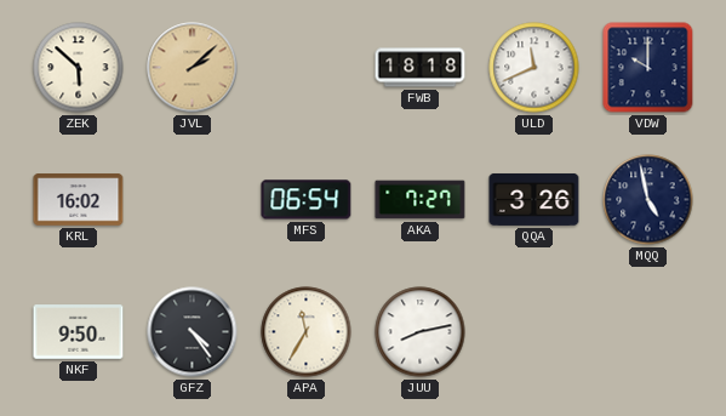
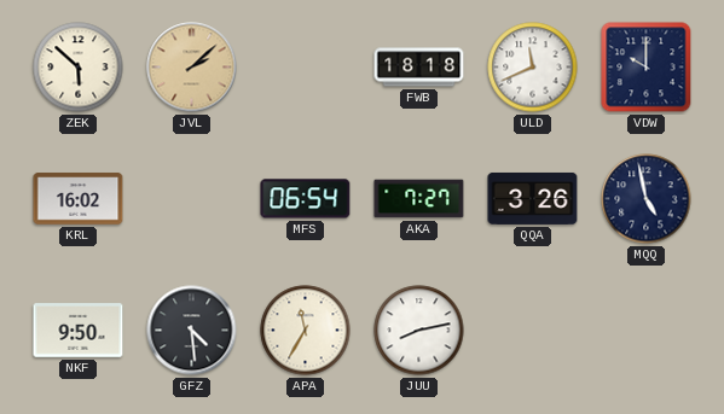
GFZ: 4:24 -> 4:29
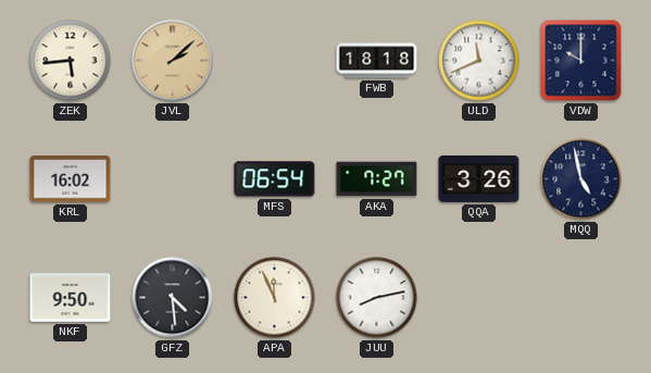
ZEK: 5:52 -> 5:44
APA: 11:35 -> 11:56
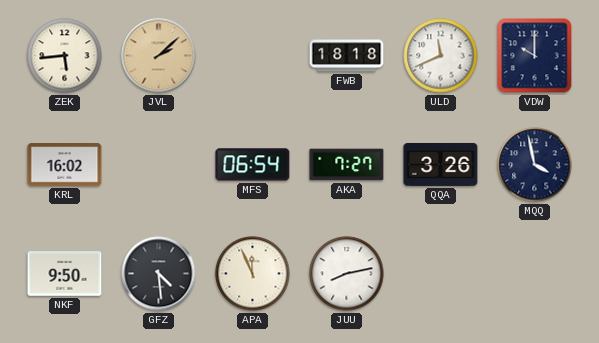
MQQ: 4:58 -> 3:58
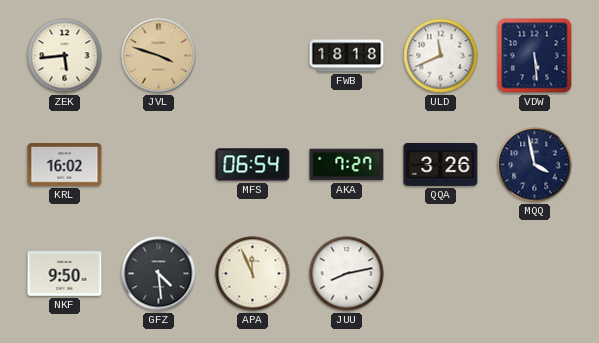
JVL: 2:08 -> 3:48
VDW: 10:00 -> 5:29
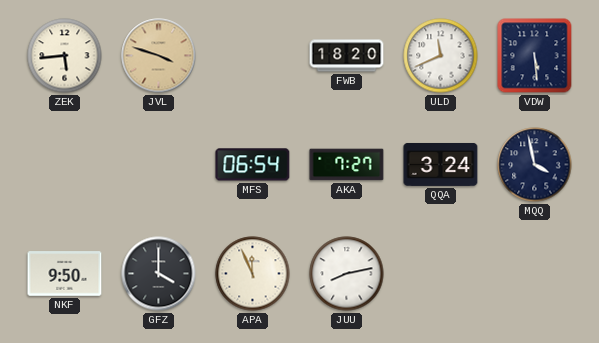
FWB: 18:18 -> 18:20
KRL: 16:02 -> none
QQA: 3:26 -> 3:24
GFZ: 4:29 -> 4:00
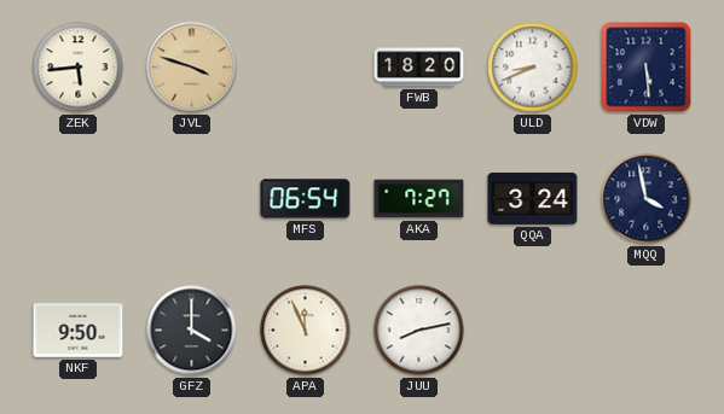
ULD: 11:41 -> 8:41
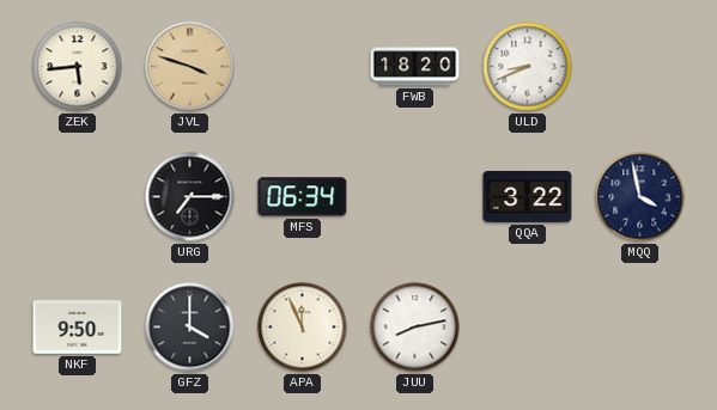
VDW: 5:29 -> none
URG: none -> 7:15
MFS: 06:54 -> 06:34
AKA: 7:27 -> none
QQA: 3:24 -> 3:22
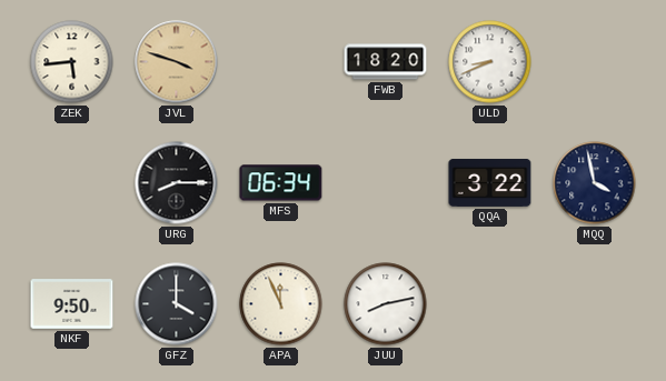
URG: 7:15 -> 8:15
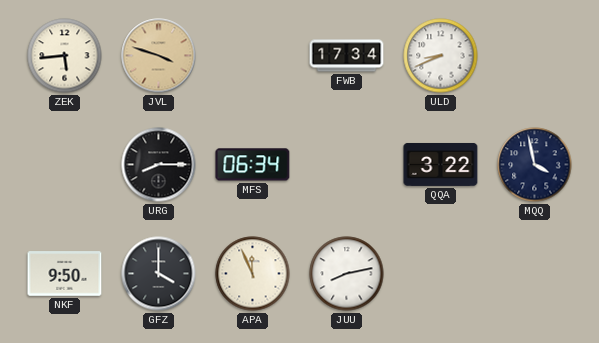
FWB: 18:20 -> 17:34
